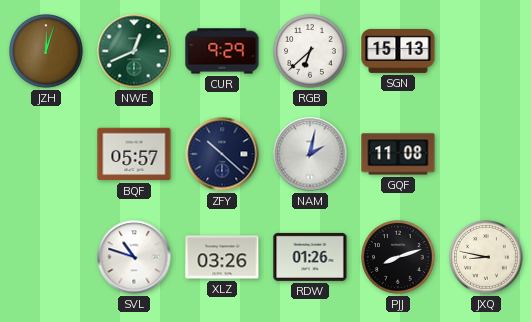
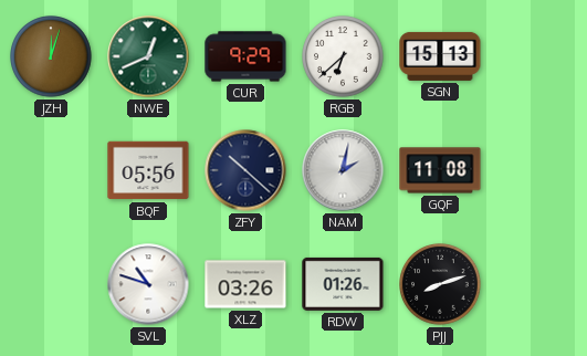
BQF: 05:57 -> 05:56
JXQ: 8:47 -> none
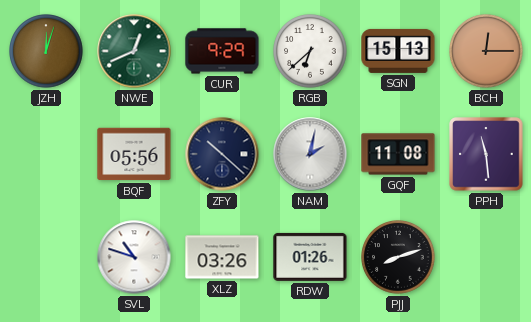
BCH: none -> 12:15
PPH: none -> 11:29
